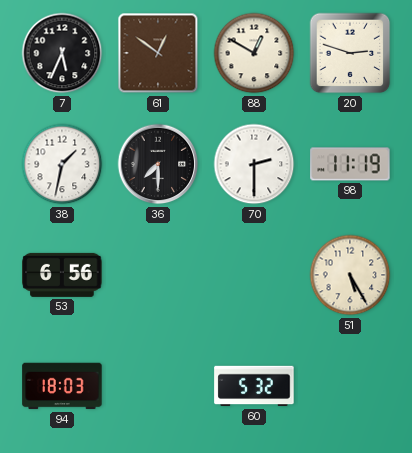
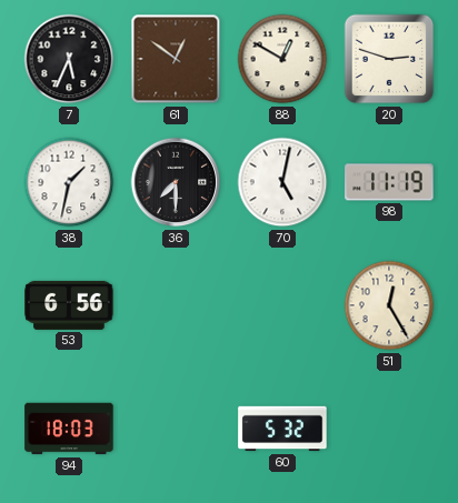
70: 2:30 -> 5:02
51: 5:25 -> 12:25
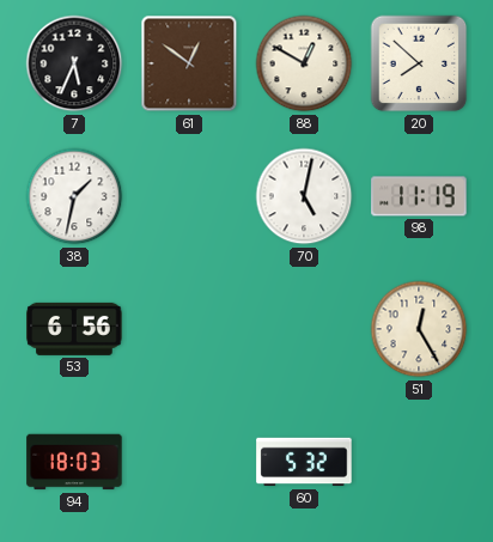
20: 2:48 -> 7:52
36: 7:30 -> none
